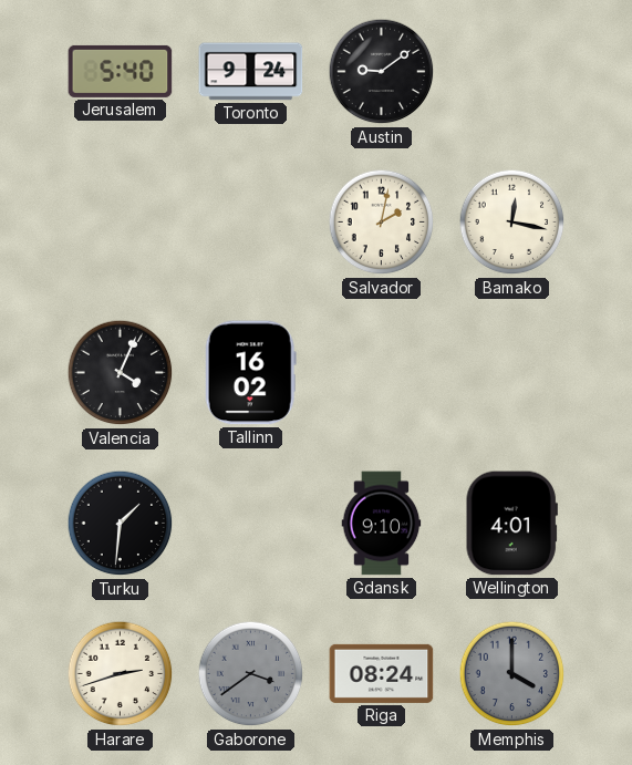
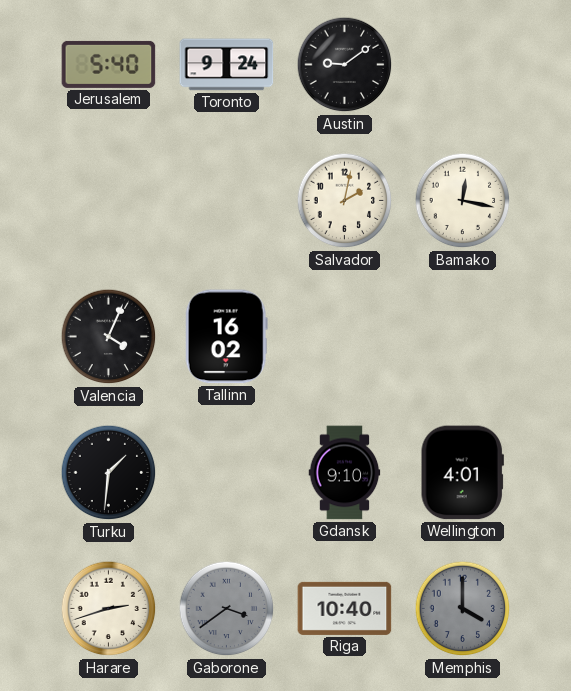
Riga: 08:24 -> 10:40
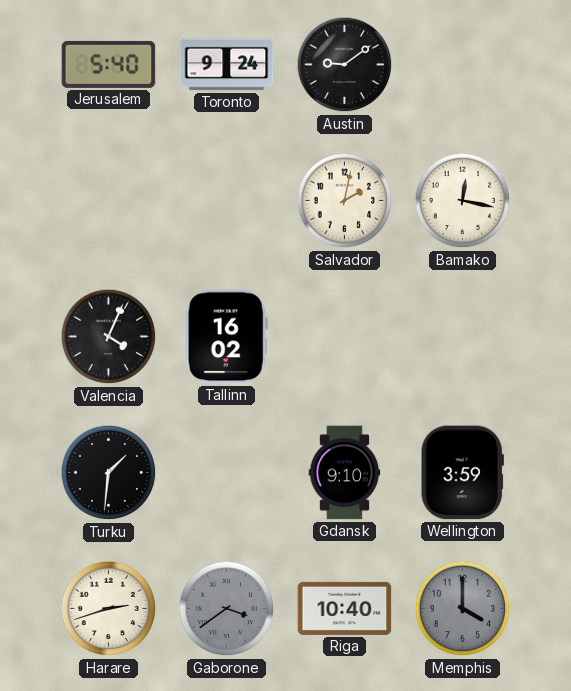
Wellington: 4:01 -> 3:59
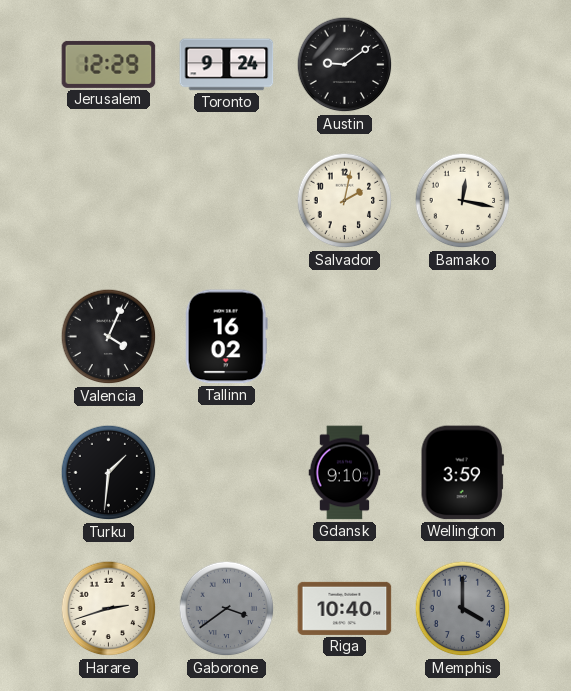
Jerusalem: 5:40 -> 12:29
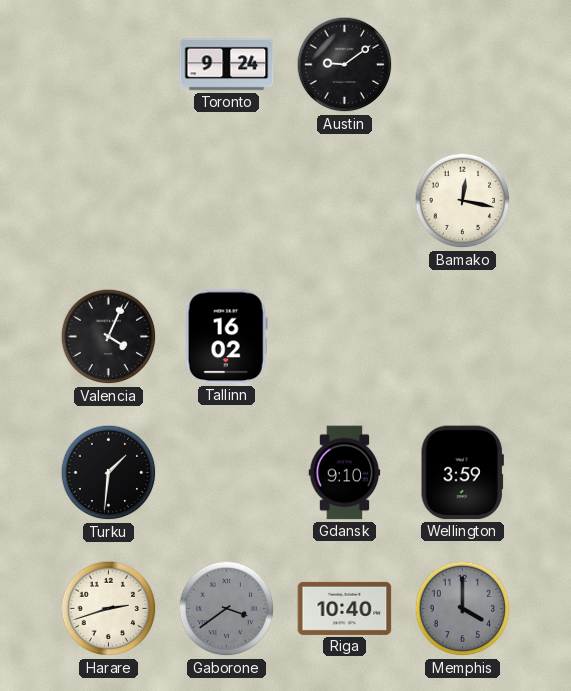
Jerusalem: 12:29 -> none
Salvador: 2:02 -> none
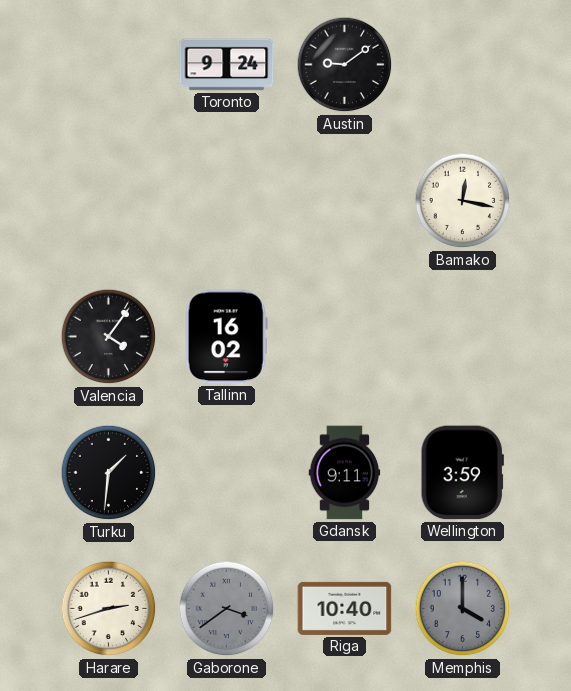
Valencia: 4:04 -> 4:06
Gdansk: 9:10 -> 9:11
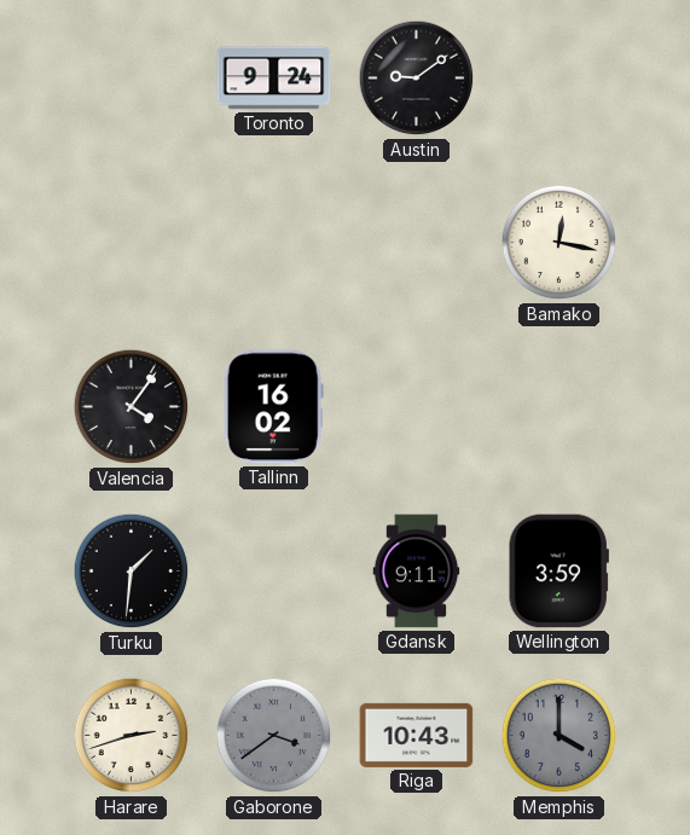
Riga: 10:40 -> 10:43
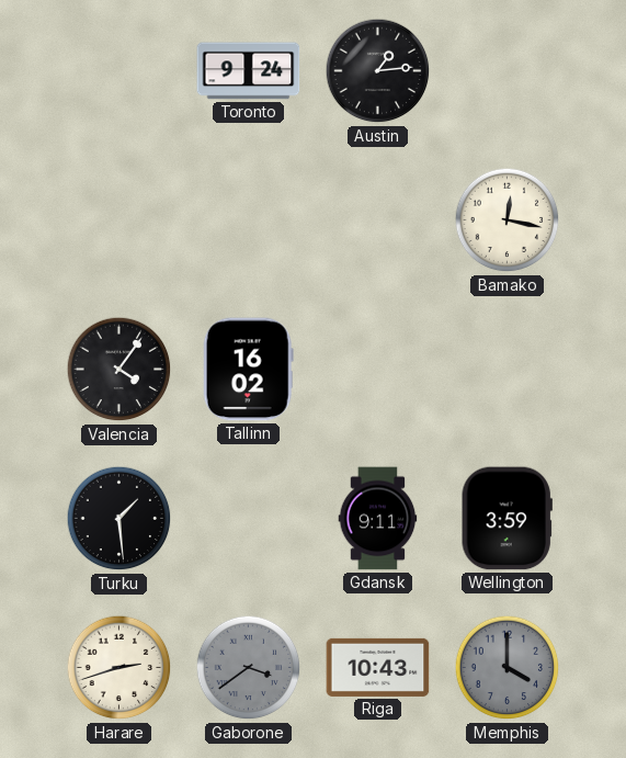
Austin: 9:09 -> 1:14
Turku: 1:31 -> 1:29
